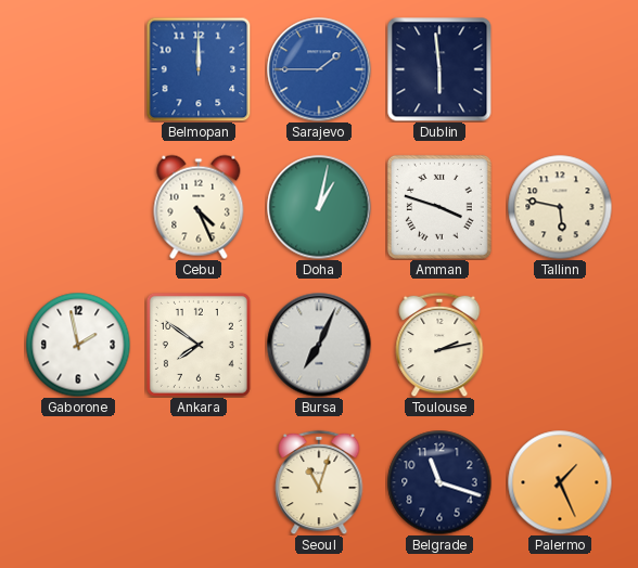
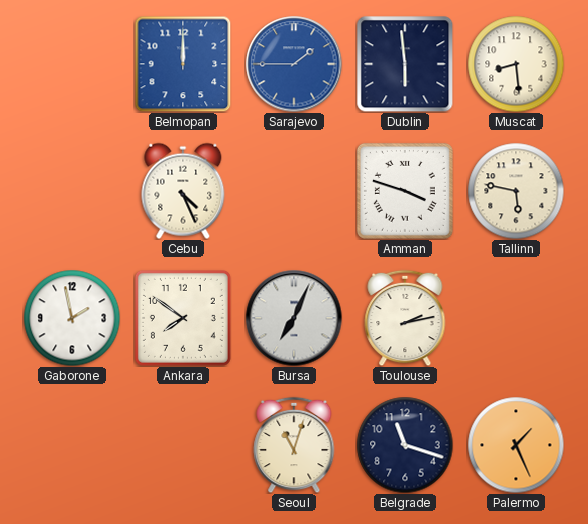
Muscat: none -> 8:29
Doha: 1:02 -> none
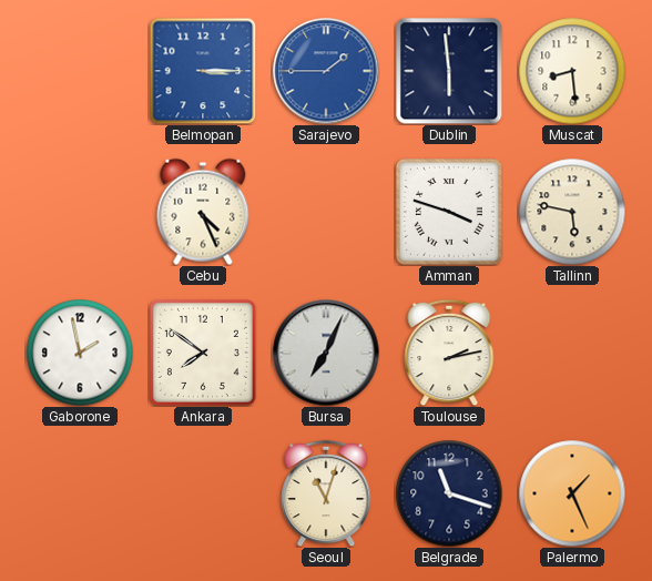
Belmopan: 12:00 -> 3:15
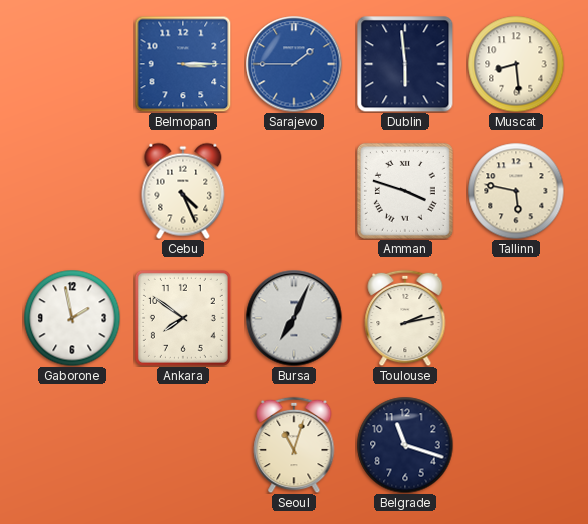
Palermo: 1:26 -> none
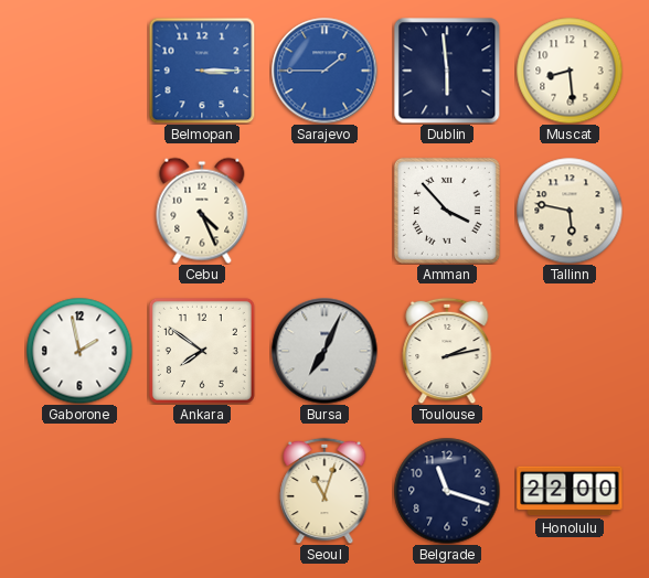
Amman: 3:48 -> 3:53
Honolulu: none -> 22:00
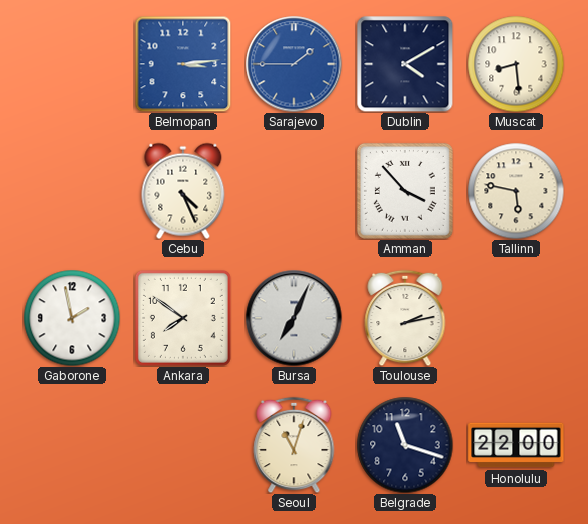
Belmopan: 3:15 -> 3:14
Dublin: 5:59 -> 4:10
